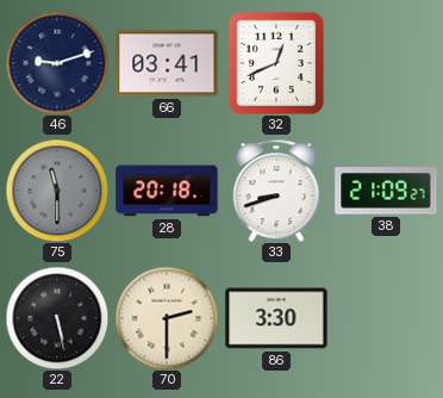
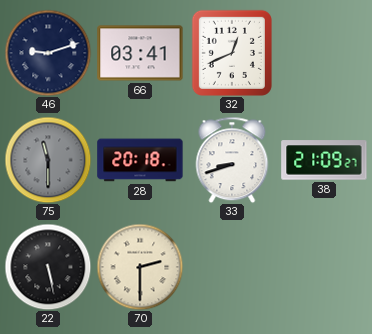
86: 3:30 -> none
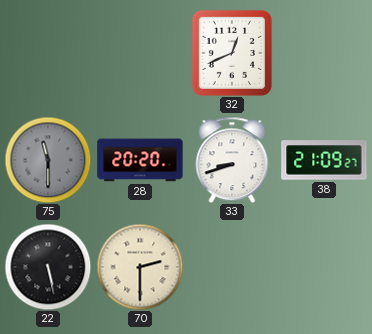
46: 9:12 -> none
66: 03:41 -> none
28: 20:18 -> 20:20
